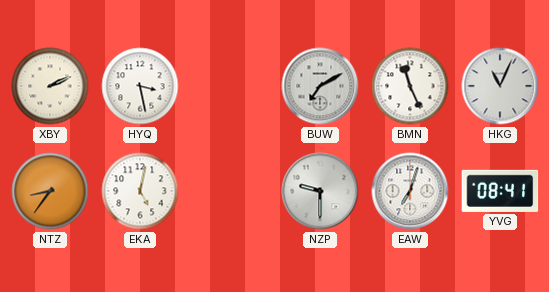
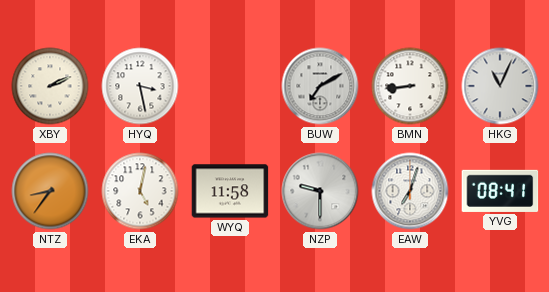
BMN: 11:26 -> 8:44
WYQ: none -> 11:58
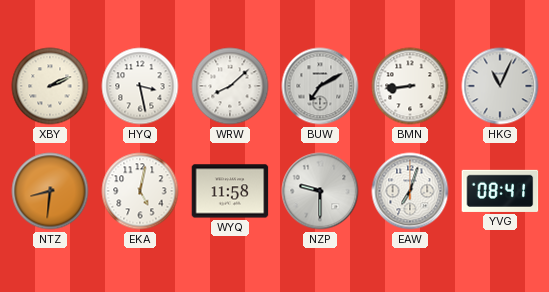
WRW: none -> 8:08
NTZ: 8:36 -> 8:31
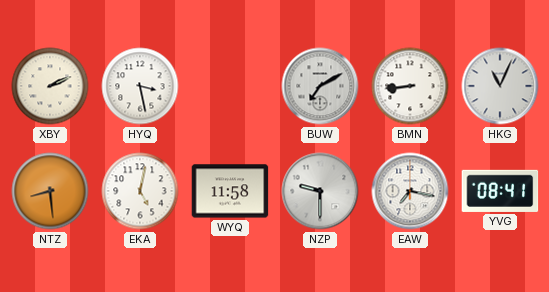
WRW: 8:08 -> none
NTZ: 8:31 -> 8:29
EAW: 7:03 -> 7:17
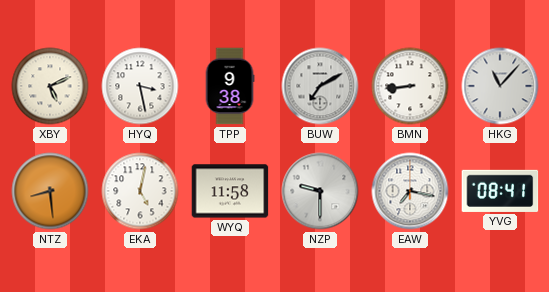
XBY: 2:11 -> 5:11
TPP: none -> 9:38
HKG: 11:04 -> 11:07
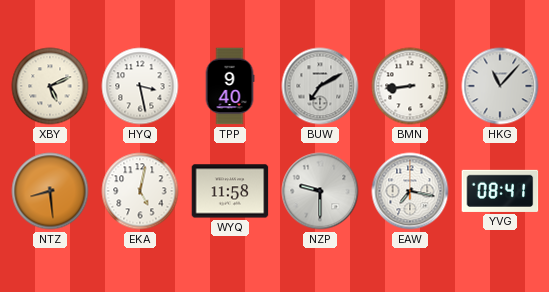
TPP: 9:38 -> 9:40
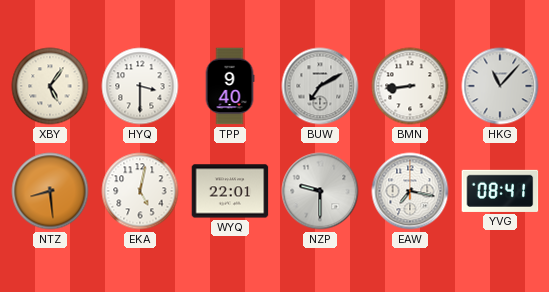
XBY: 5:11 -> 5:06
HYQ: 3:28 -> 3:30
WYQ: 11:58 -> 22:01
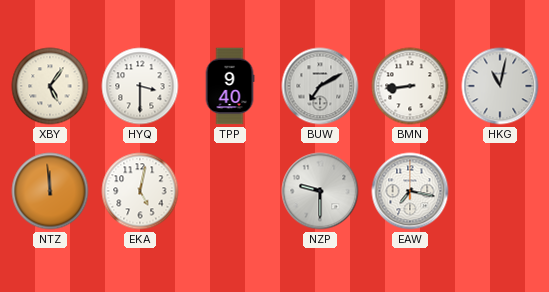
HKG: 11:07 -> 11:02
NTZ: 8:29 -> 11:59
WYQ: 22:01 -> none
YVG: 08:41 -> none
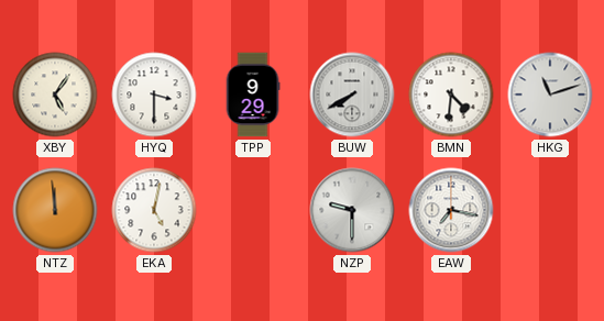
TPP: 9:40 -> 9:29
BUW: 7:10 -> 7:40
BMN: 8:44 -> 4:31
HKG: 11:02 -> 11:12
